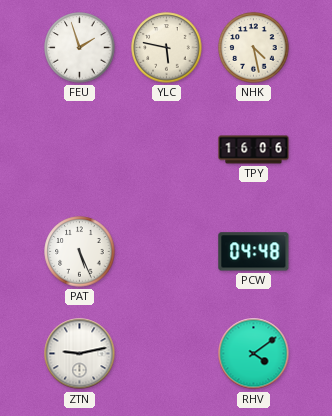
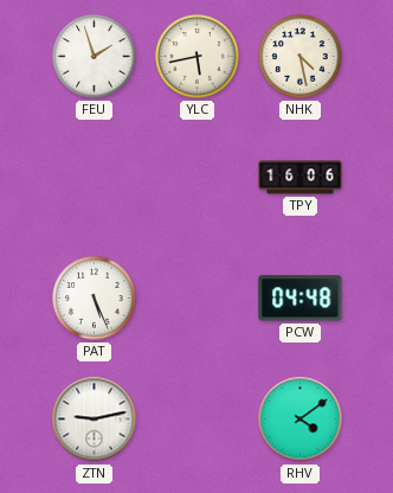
YLC: 5:47 -> 5:43
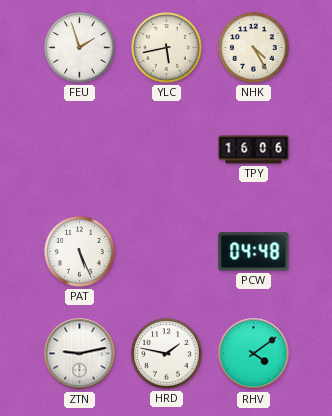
NHK: 4:28 -> 4:25
HRD: none -> 1:47
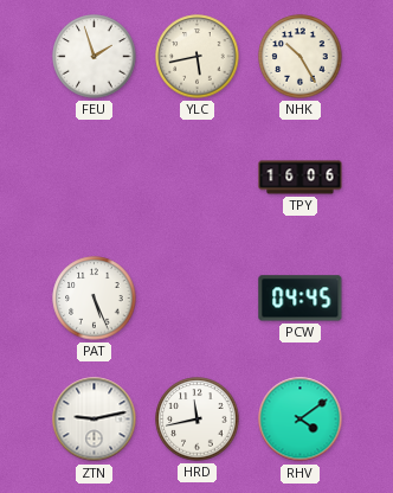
NHK: 4:25 -> 10:25
PCW: 04:48 -> 04:45
HRD: 1:47 -> 11:43
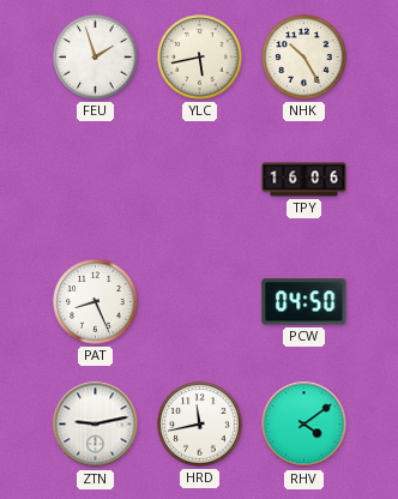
PAT: 5:26 -> 8:26
PCW: 04:45 -> 04:50
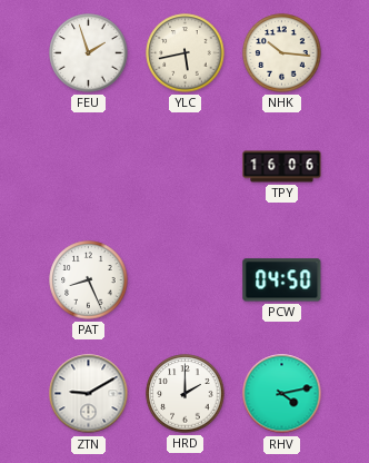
NHK: 10:25 -> 10:16
ZTN: 9:13 -> 9:10
HRD: 11:43 -> 2:00
RHV: 4:09 -> 4:13
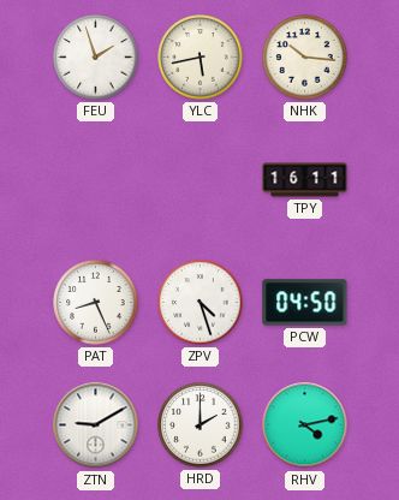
TPY: 16:06 -> 16:11
ZPV: none -> 4:27
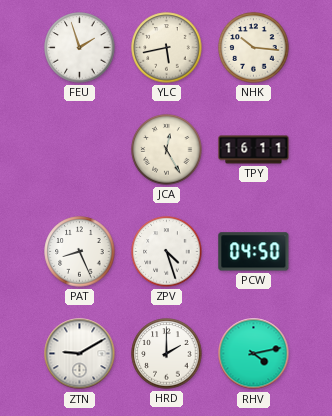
JCA: none -> 12:25
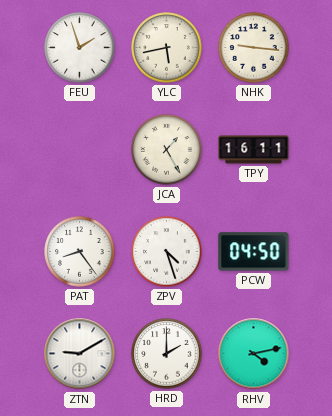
NHK: 10:16 -> 9:16
JCA: 12:25 -> 1:25
PAT: 8:26 -> 8:24
